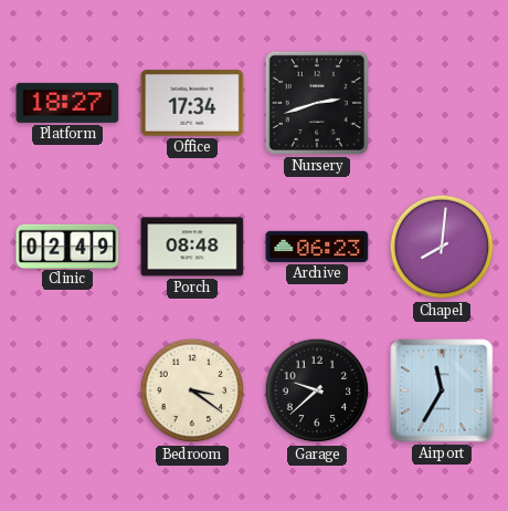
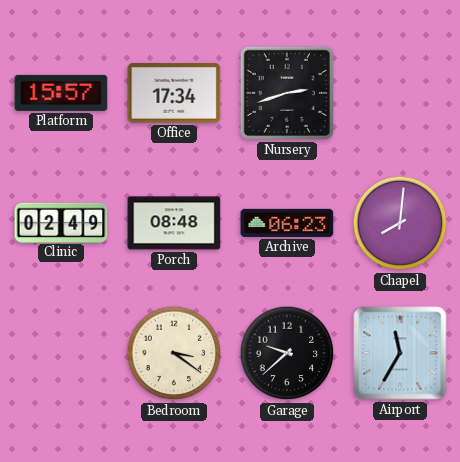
Platform: 18:27 -> 15:57
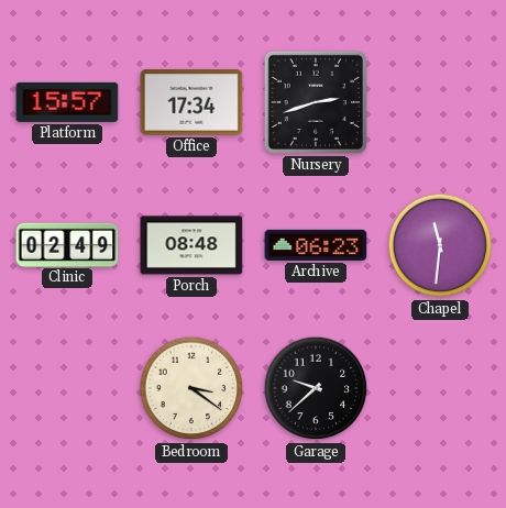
Chapel: 8:01 -> 11:31
Airport: 11:35 -> none
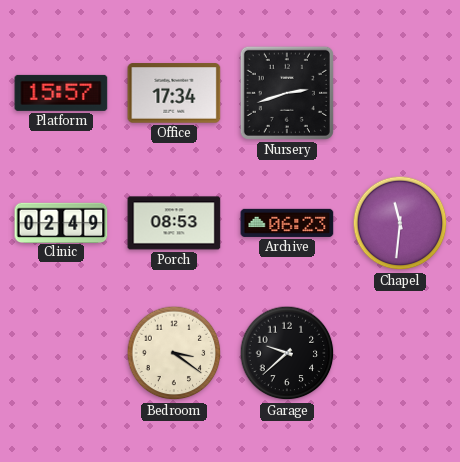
Porch: 08:48 -> 08:53
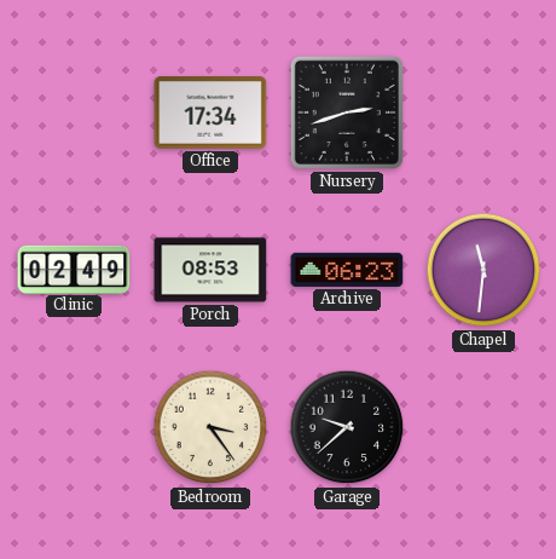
Platform: 15:57 -> none
Bedroom: 3:21 -> 3:24
